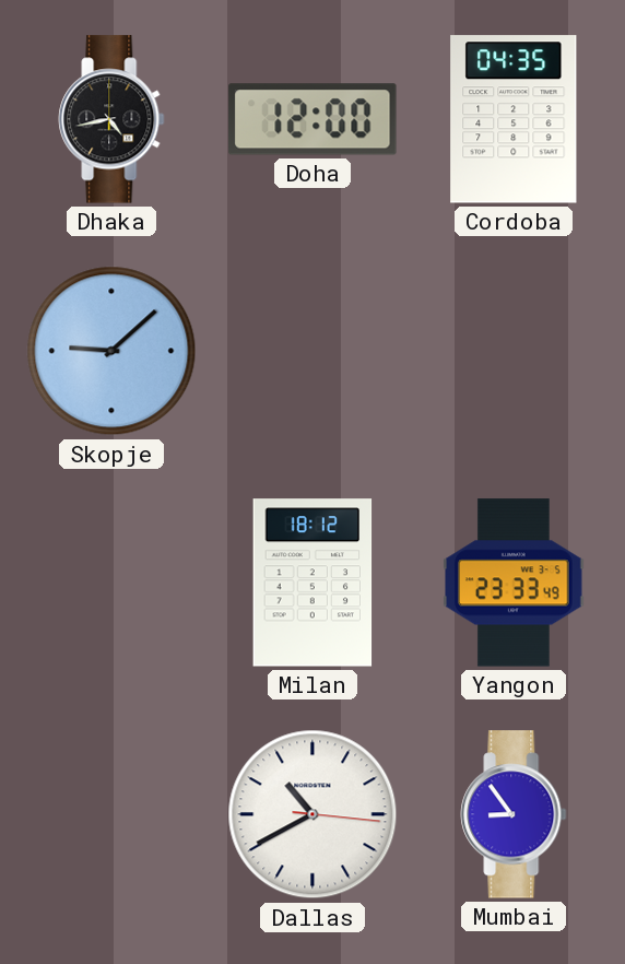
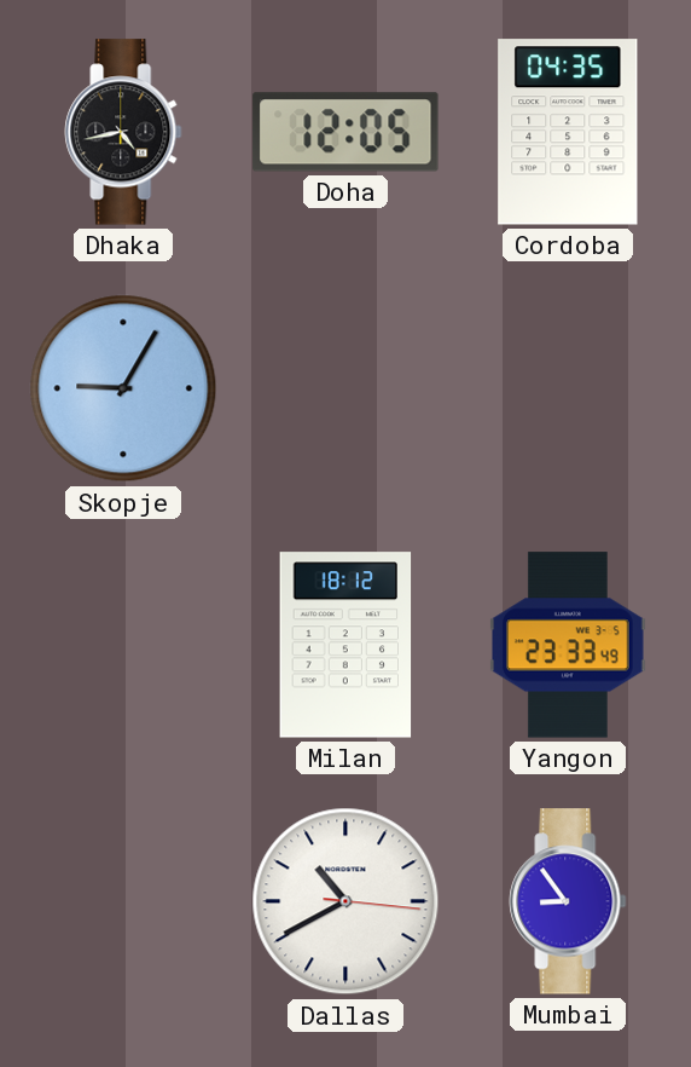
Doha: 12:00 -> 12:05
Skopje: 9:08 -> 9:05
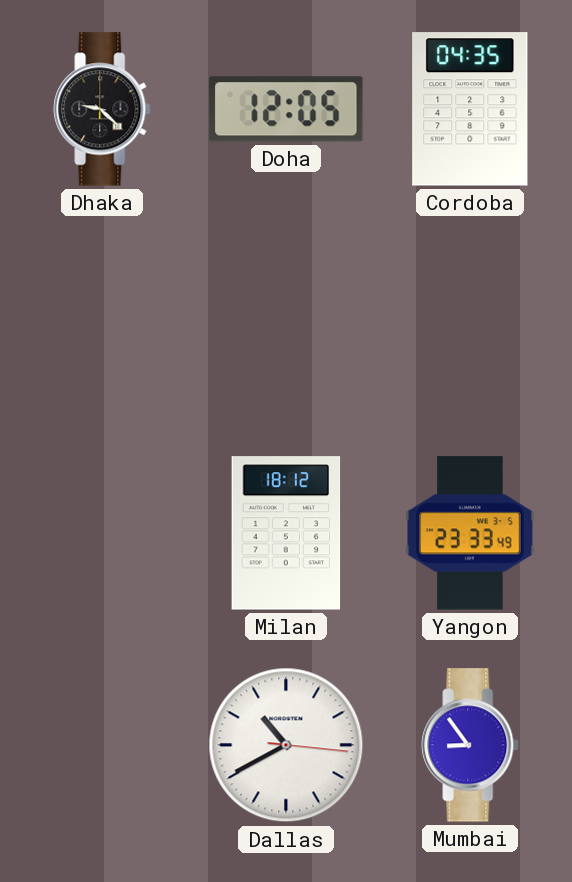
Dhaka: 4:43 -> 9:22
Skopje: 9:05 -> none
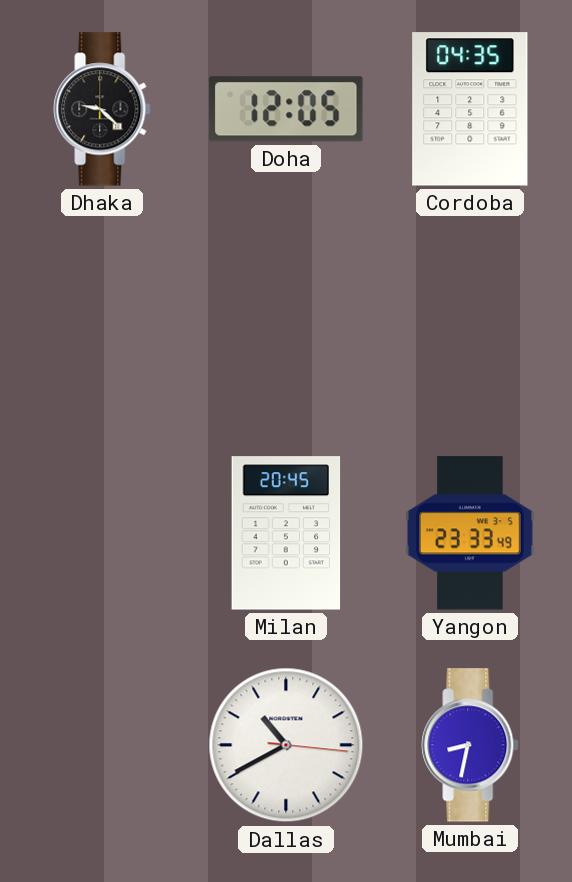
Milan: 18:12 -> 20:45
Mumbai: 8:54 -> 8:32
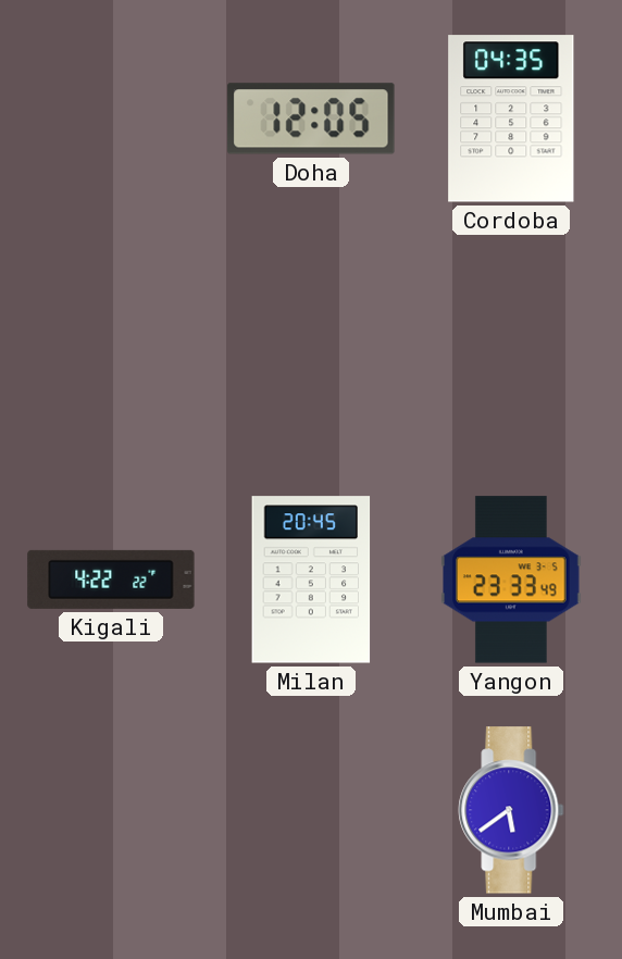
Dhaka: 9:22 -> none
Kigali: none -> 4:22
Dallas: 10:40 -> none
Mumbai: 8:32 -> 5:39
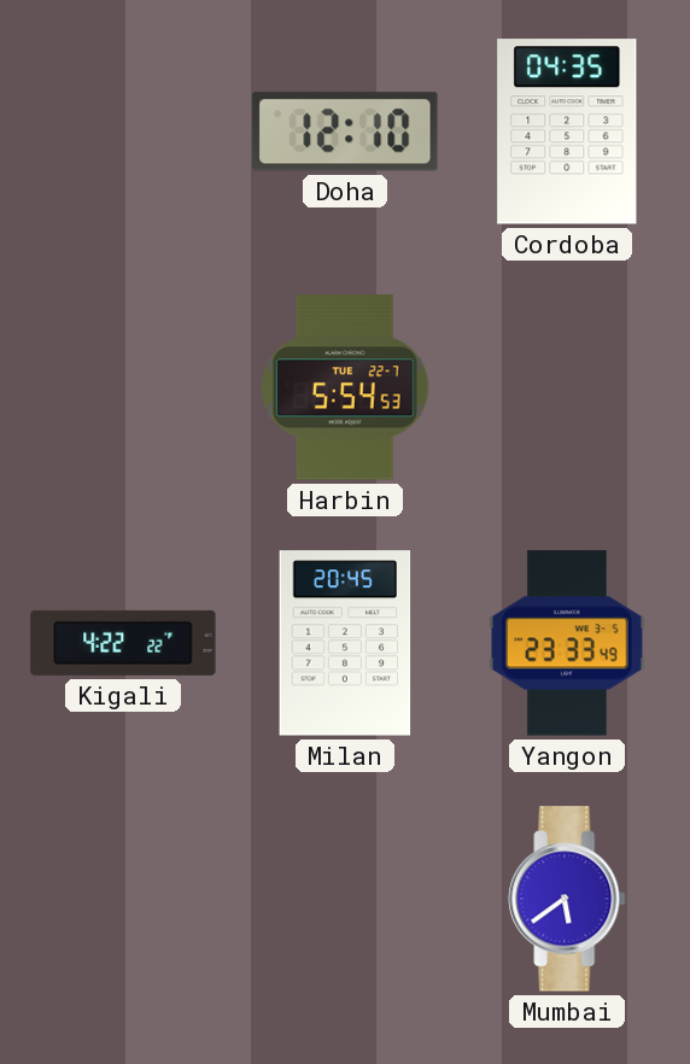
Doha: 12:05 -> 12:10
Harbin: none -> 5:54
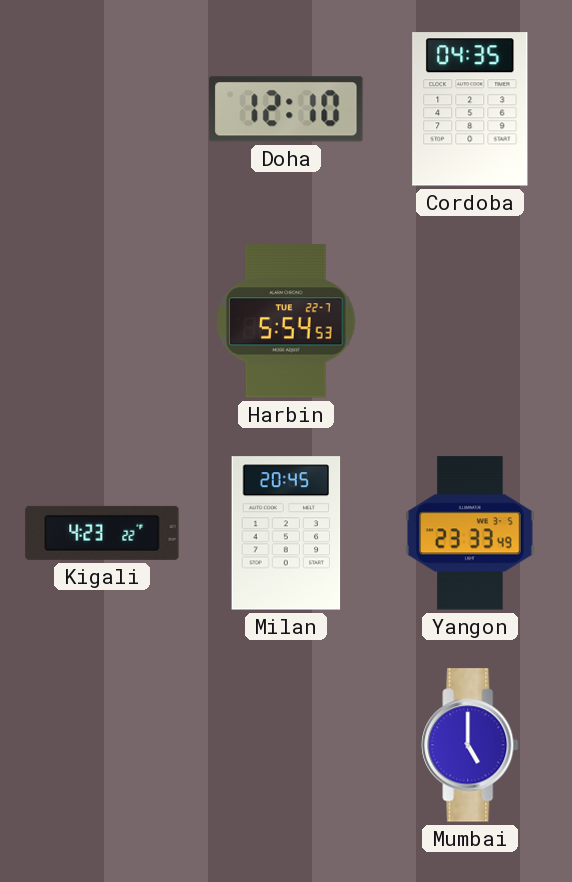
Kigali: 4:22 -> 4:23
Mumbai: 5:39 -> 5:00
